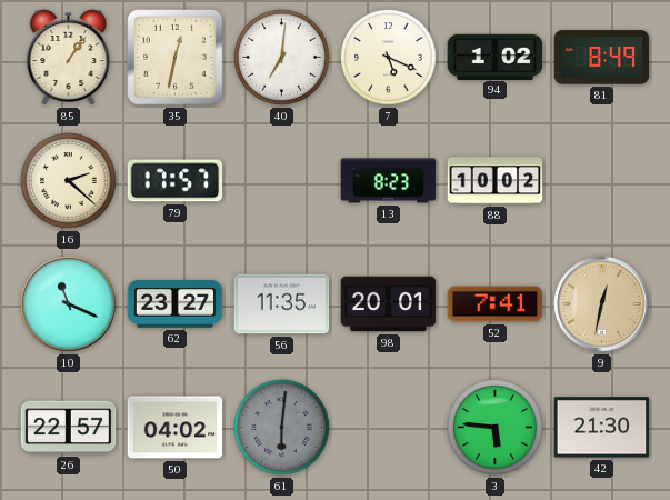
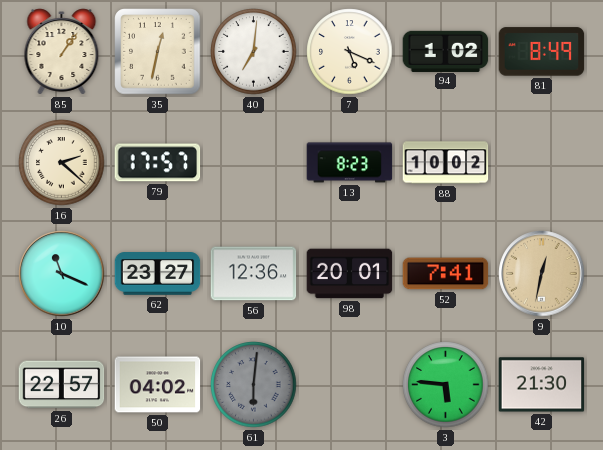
56: 11:35 -> 12:36
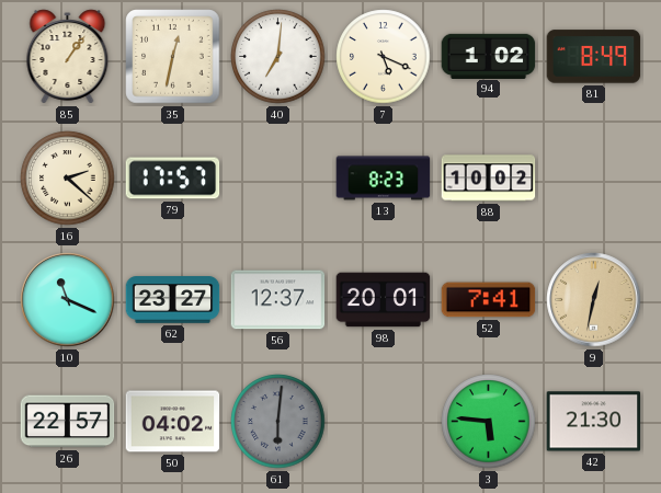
56: 12:36 -> 12:37
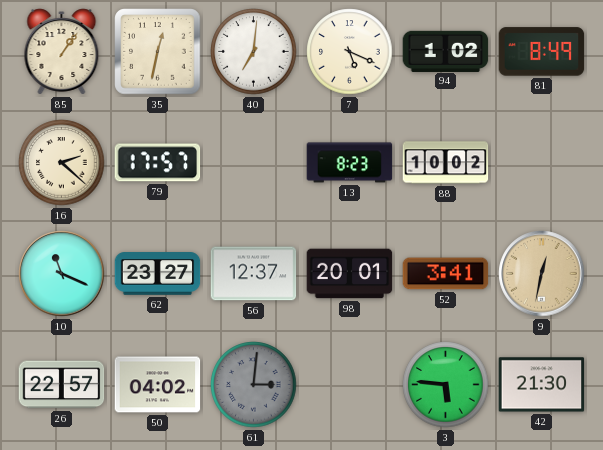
52: 7:41 -> 3:41
61: 6:01 -> 3:01
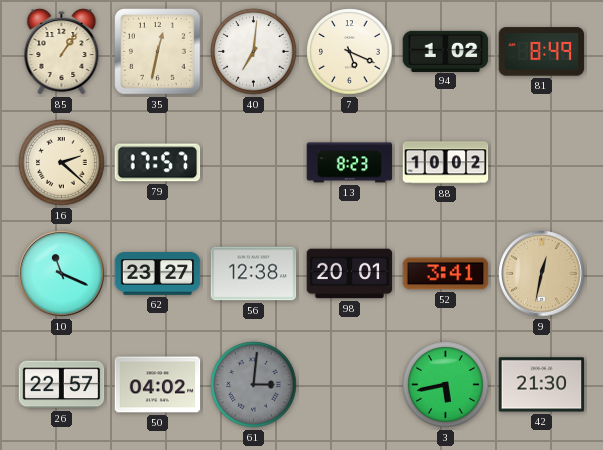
56: 12:37 -> 12:38
3: 5:46 -> 5:43
